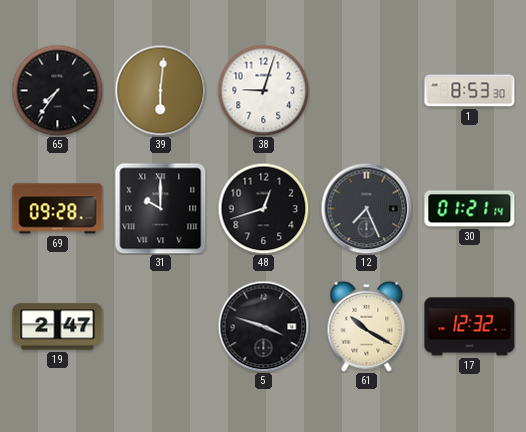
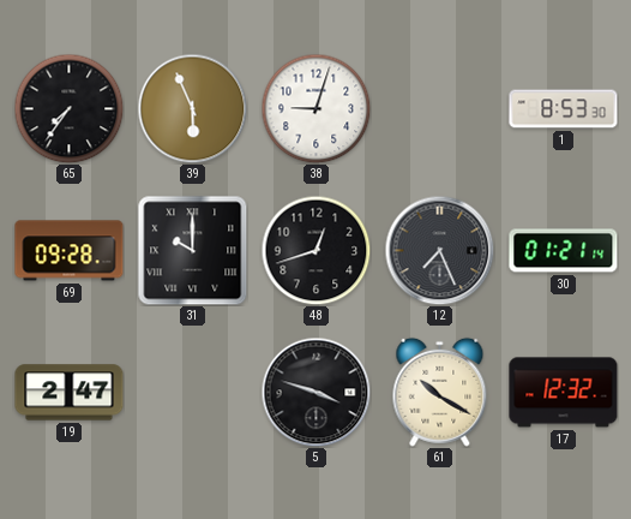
39: 6:01 -> 5:56
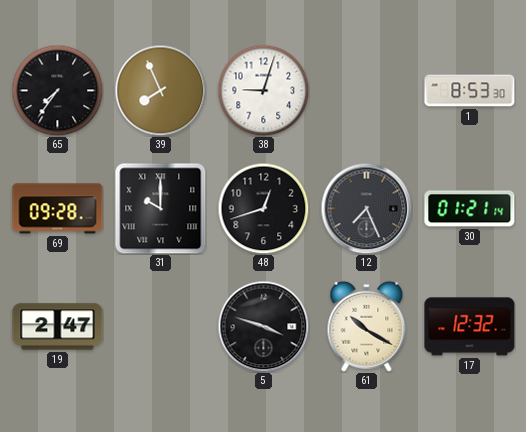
39: 5:56 -> 7:56
